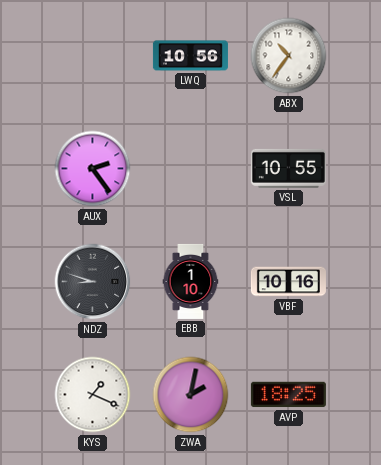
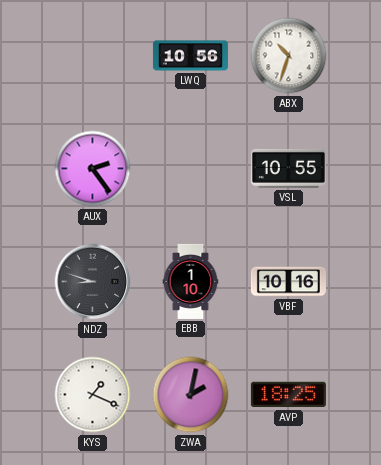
ABX: 10:36 -> 10:33
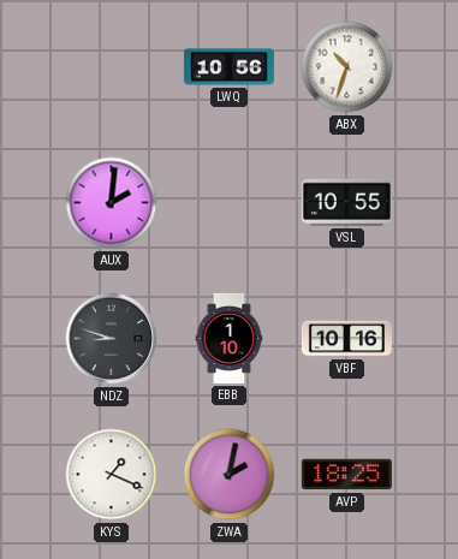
AUX: 2:24 -> 2:01
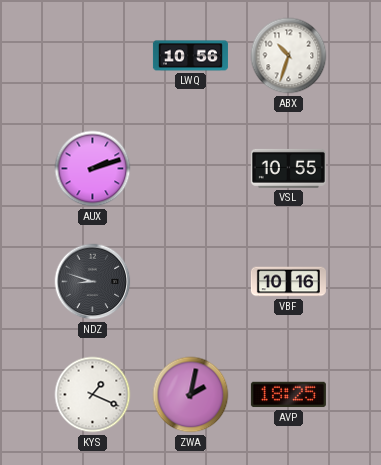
AUX: 2:01 -> 2:12
EBB: 1:10 -> none
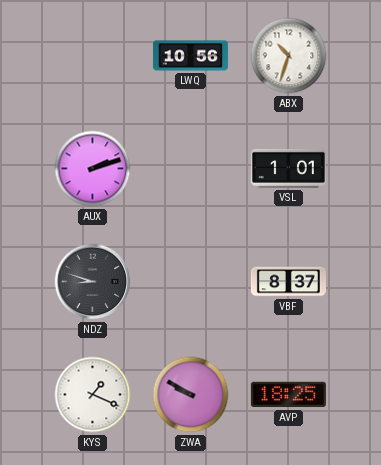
VSL: 10:55 -> 1:01
VBF: 10:16 -> 8:37
ZWA: 2:02 -> 9:50
